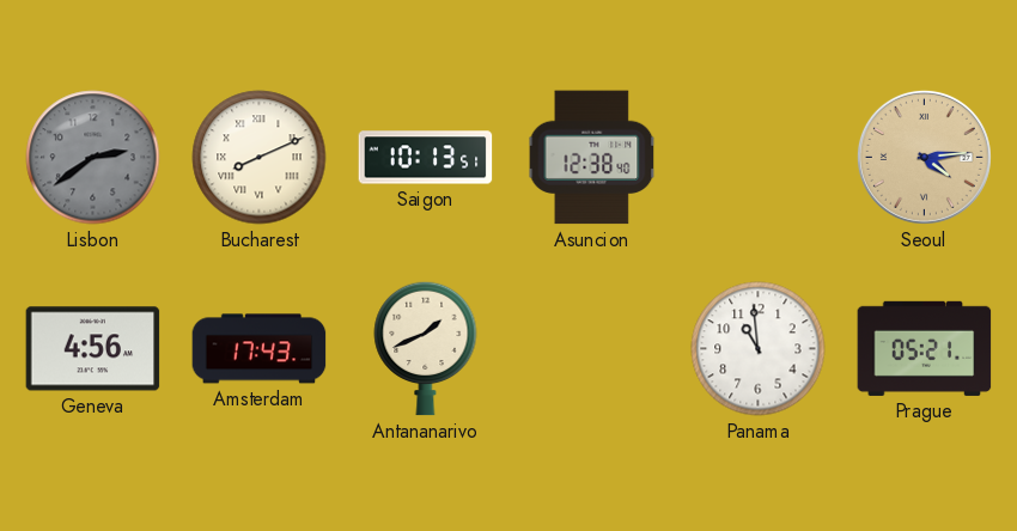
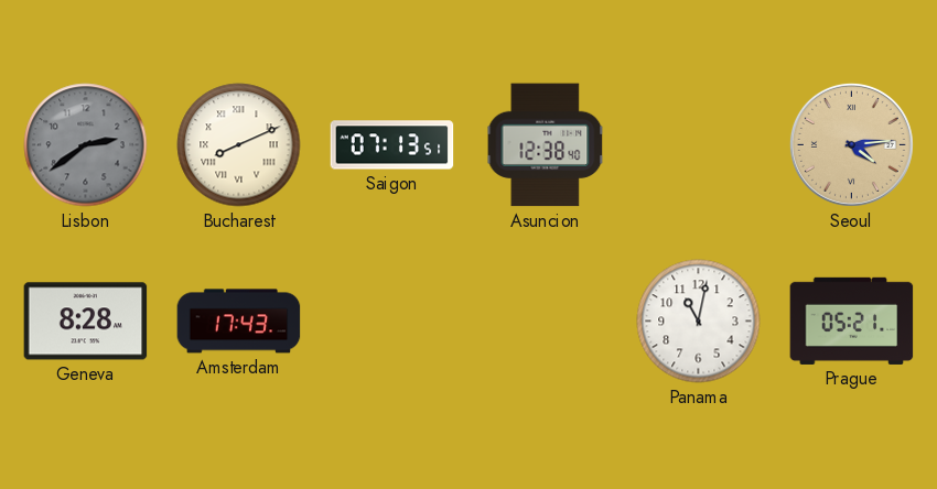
Saigon: 10:13 -> 07:13
Geneva: 4:56 -> 8:28
Antananarivo: 1:41 -> none
Panama: 10:59 -> 11:02
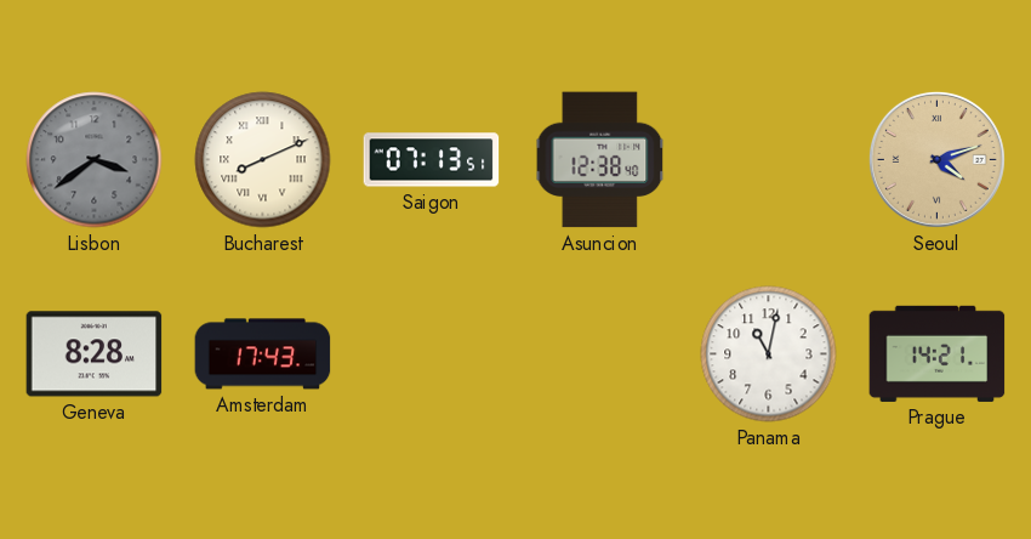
Lisbon: 2:39 -> 3:39
Seoul: 4:14 -> 4:12
Prague: 05:21 -> 14:21
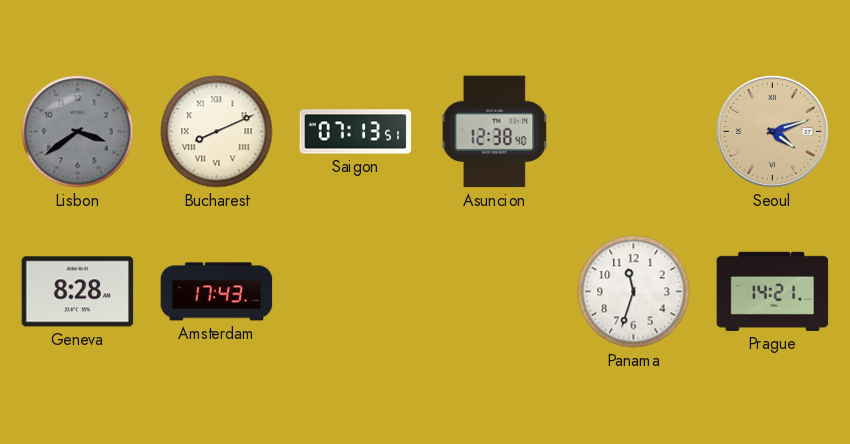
Panama: 11:02 -> 11:33
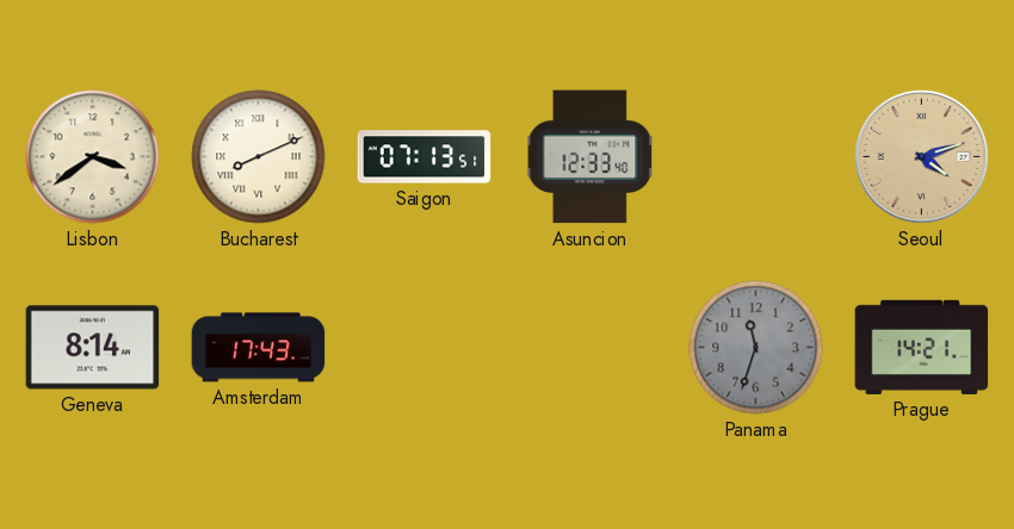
Lisbon dial: grey -> cream
Asuncion: 12:38 -> 12:33
Geneva: 8:28 -> 8:14
Panama dial: white -> grey
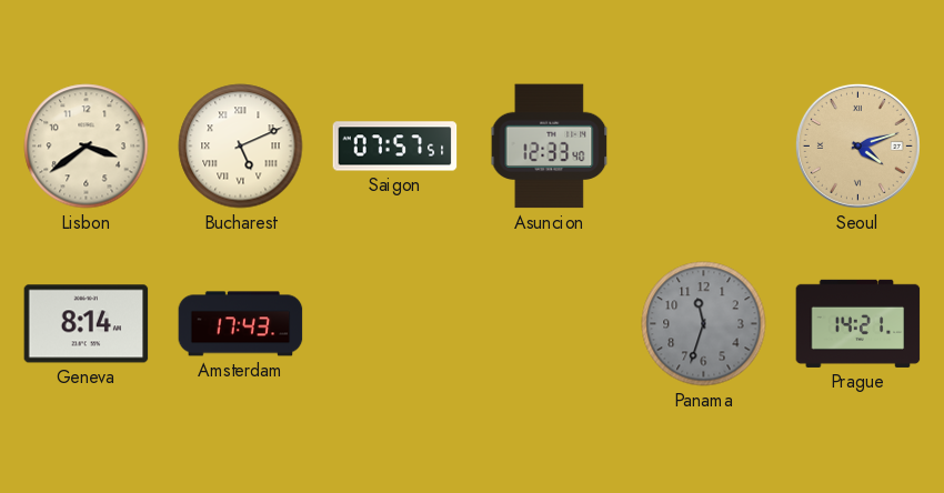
Bucharest: 8:11 -> 5:11
Saigon: 07:13 -> 07:57
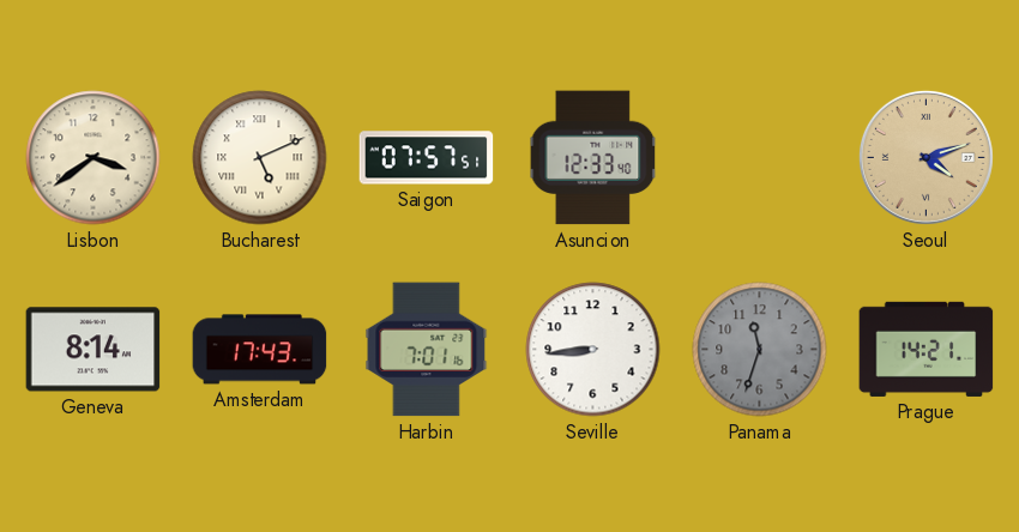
Harbin: none -> 7:01
Seville: none -> 8:44
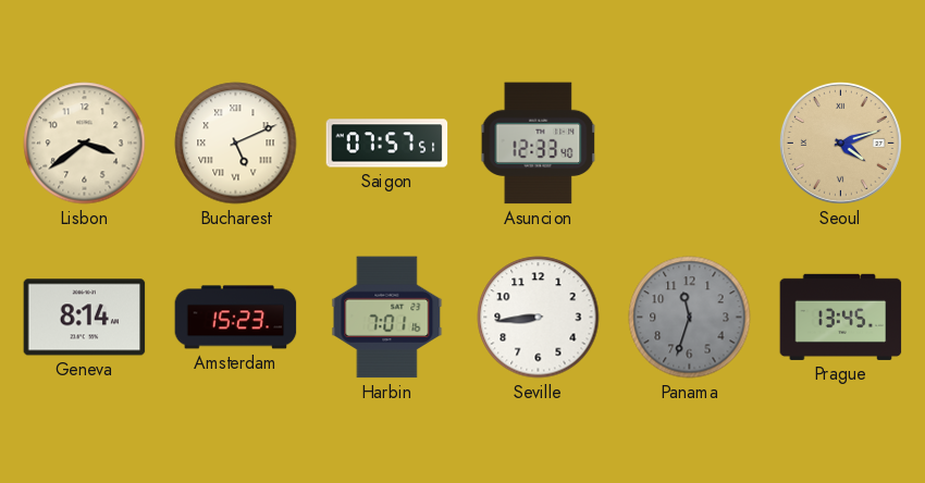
Amsterdam: 17:43 -> 15:23
Prague: 14:21 -> 13:45
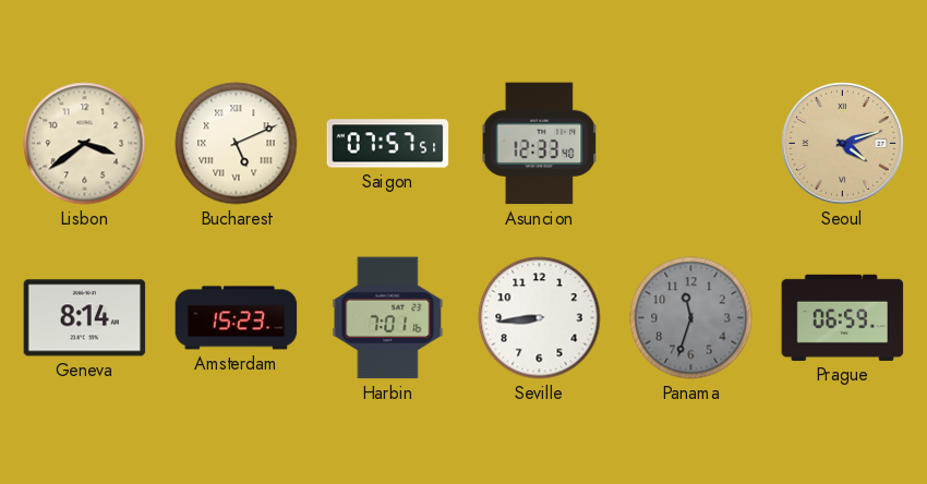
Prague: 13:45 -> 06:59
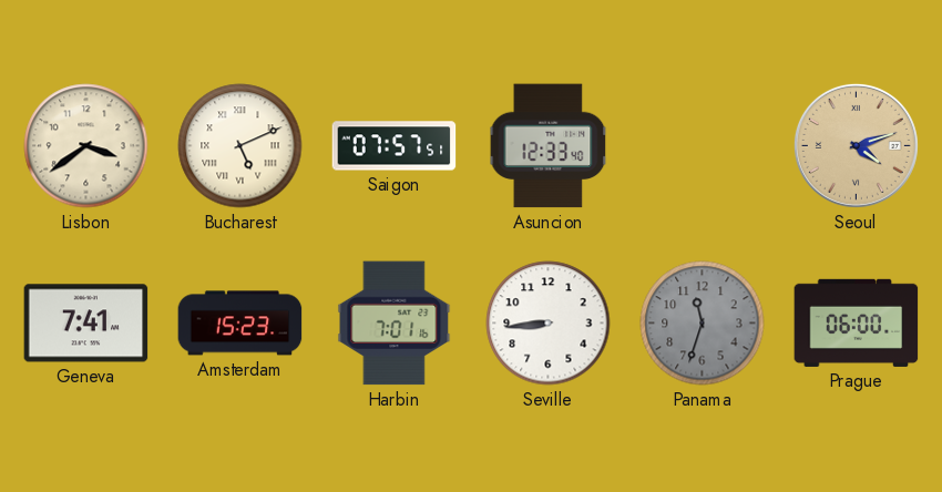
Geneva: 8:14 -> 7:41
Prague: 06:59 -> 06:00
